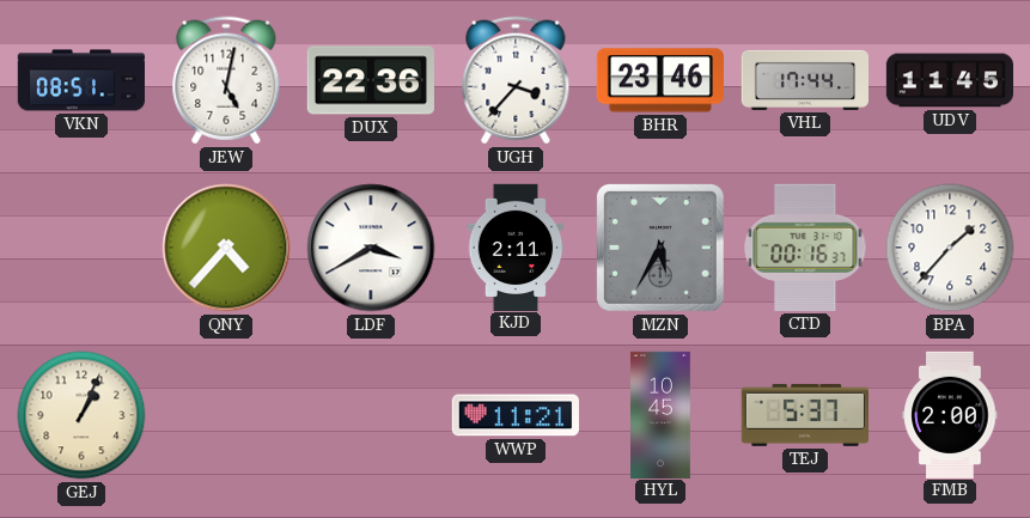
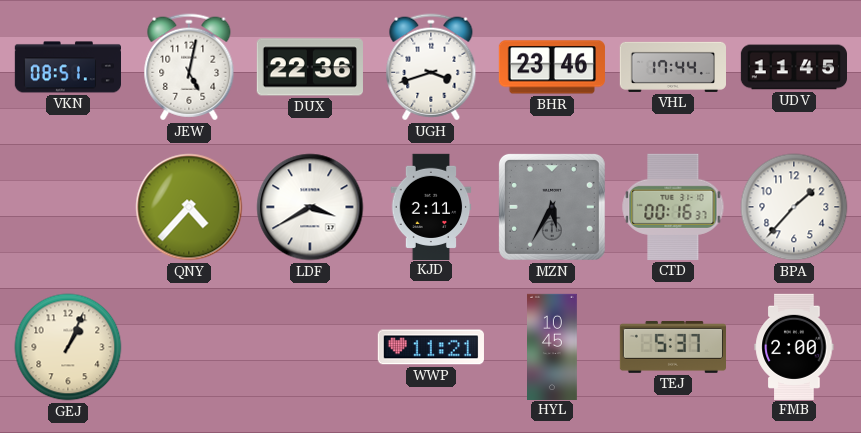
UGH: 3:37 -> 3:42
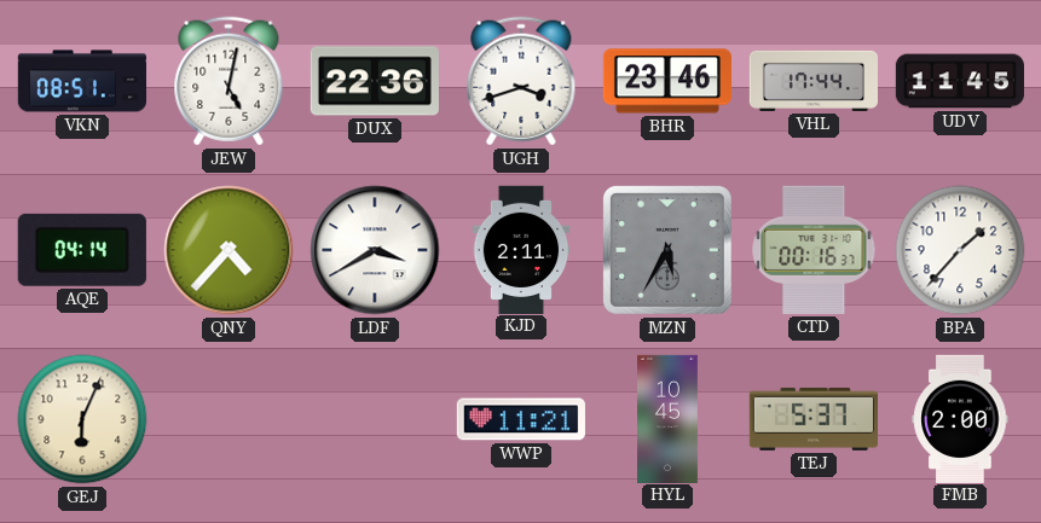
AQE: none -> 04:14
GEJ: 1:04 -> 6:04
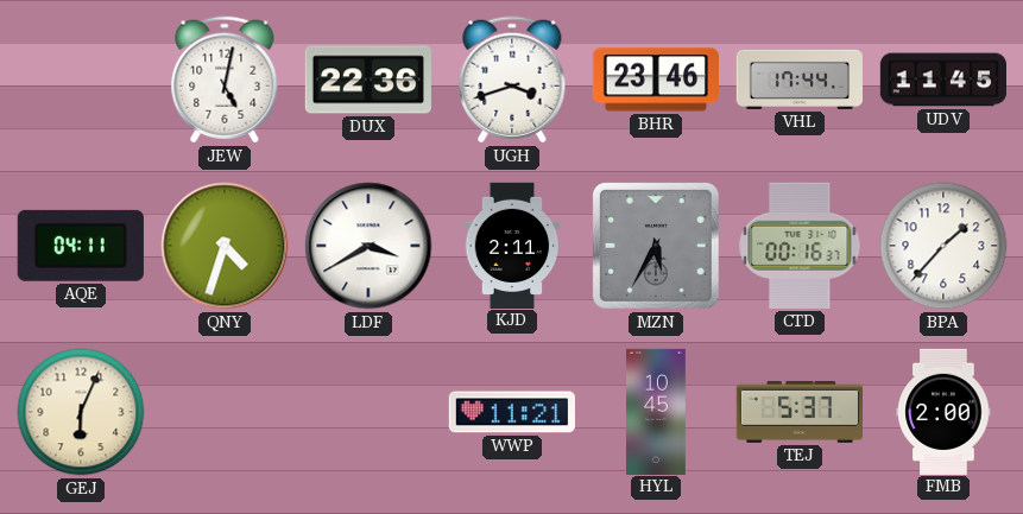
VKN: 08:51 -> none
AQE: 04:14 -> 04:11
QNY: 4:37 -> 4:33
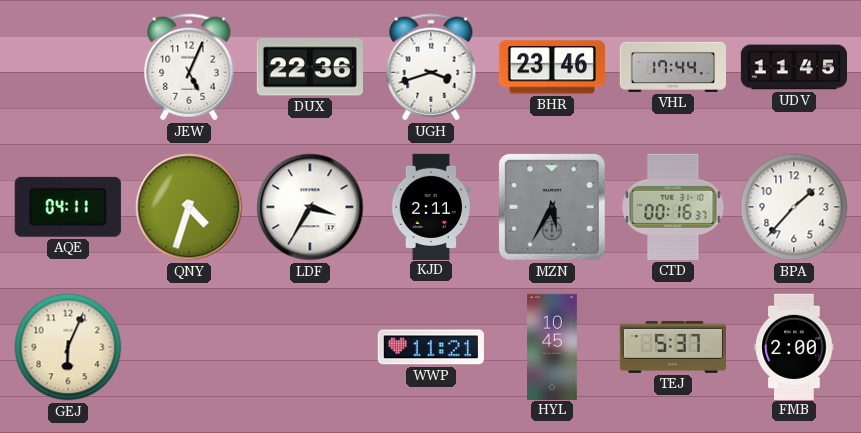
JEW: 5:02 -> 5:04
LDF: 3:40 -> 3:35
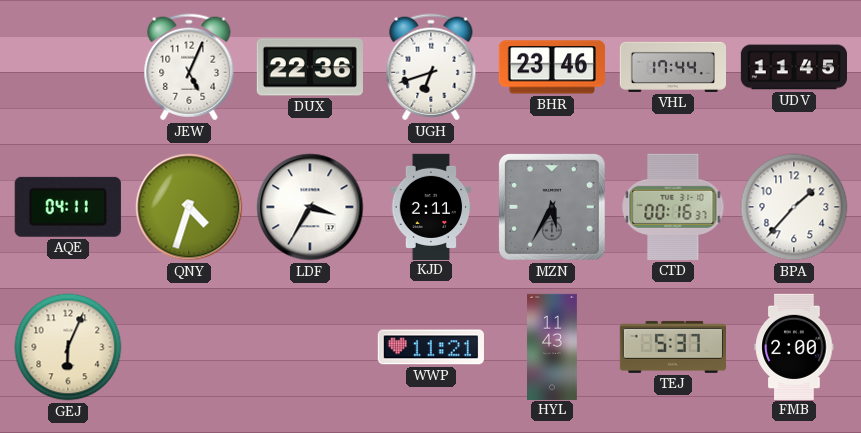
UGH: 3:42 -> 6:42
HYL: 10:45 -> 11:43
